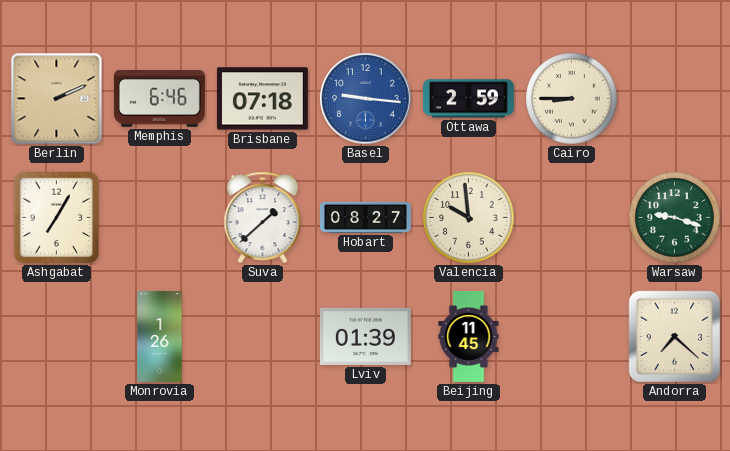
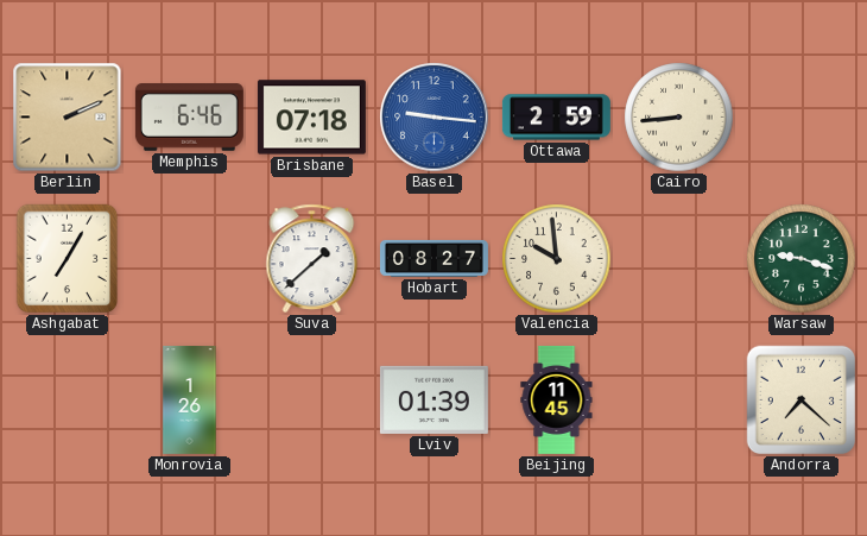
Cairo: 8:45 -> 8:44
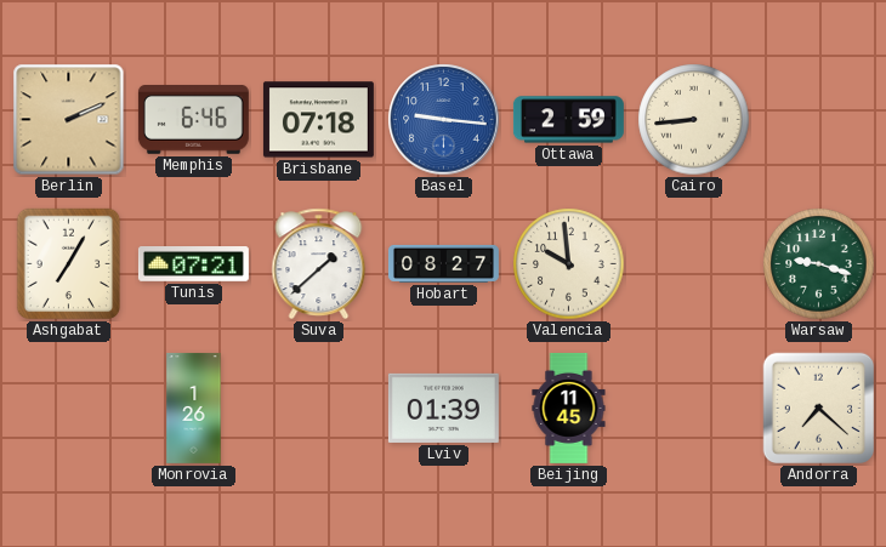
Tunis: none -> 07:21
